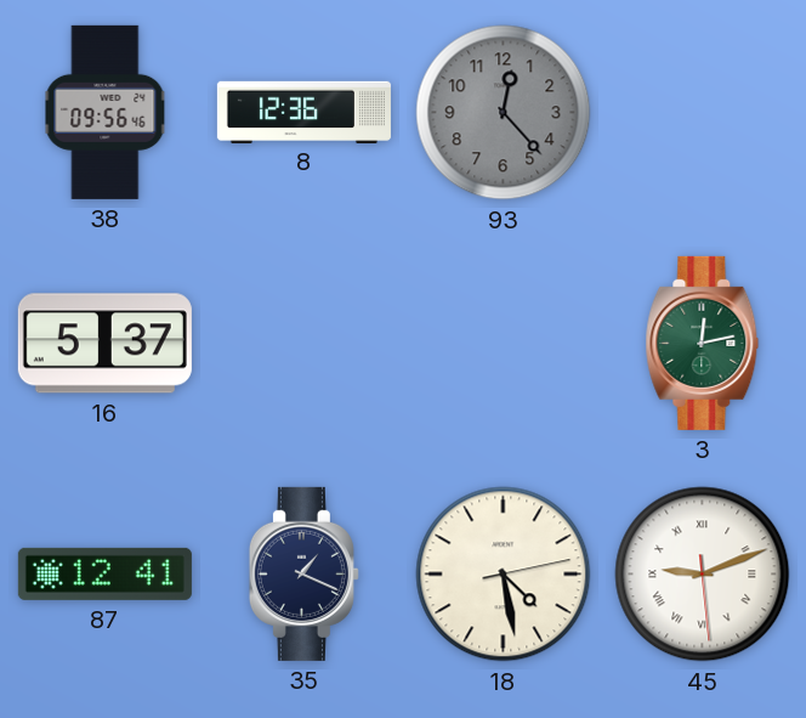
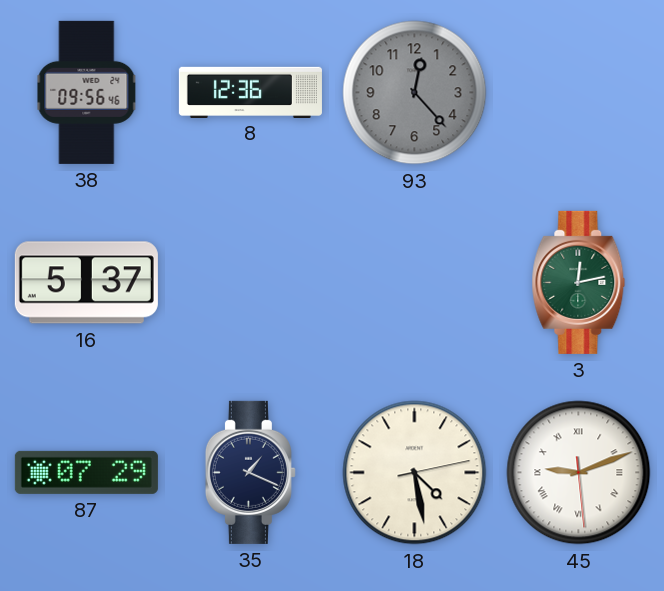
87: 12:41 -> 07:29
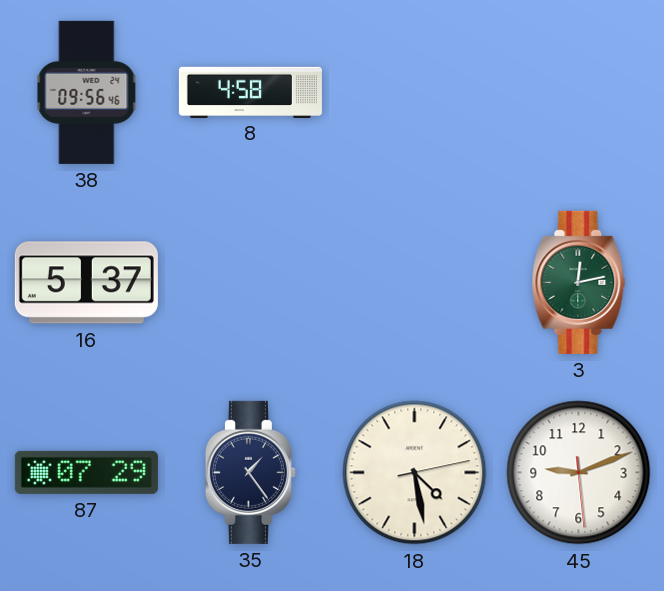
8: 12:36 -> 4:58
93: 12:23 -> none
35: 1:19 -> 1:24
45 numerals: Roman -> Arabic
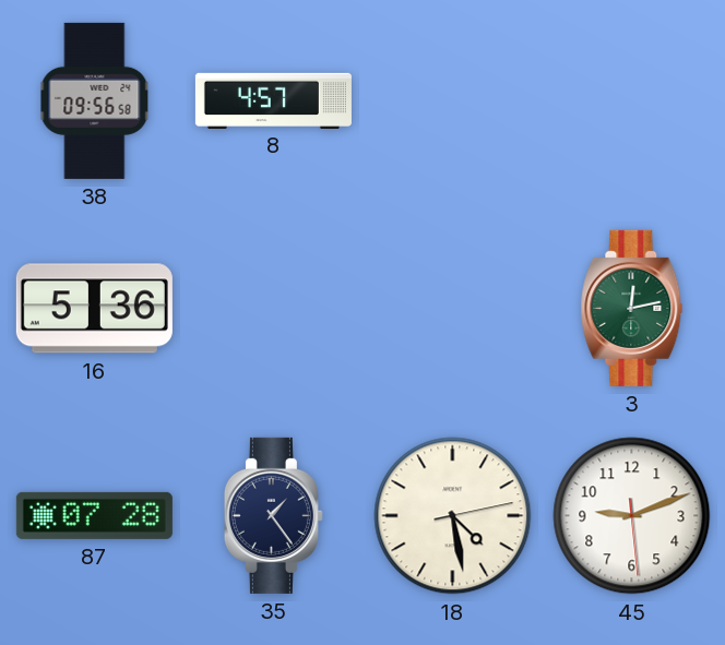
38: 09:56:46 -> 09:56:58
8: 4:58 -> 4:57
16: 5:37 -> 5:36
87: 07:29 -> 07:28
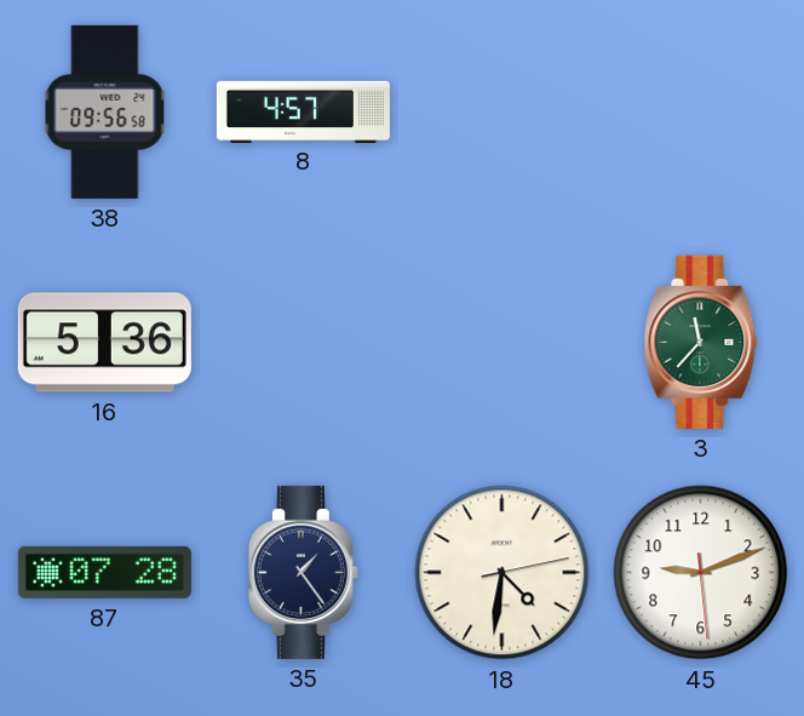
3: 12:13 -> 11:37
18: 4:28 -> 4:31
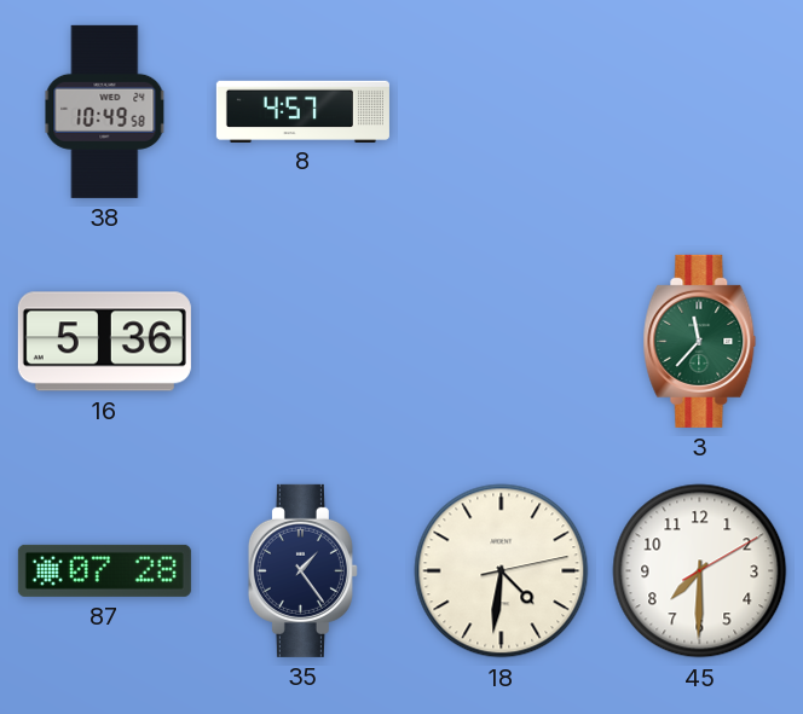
38: 09:56 -> 10:49
45: 9:11 -> 7:30
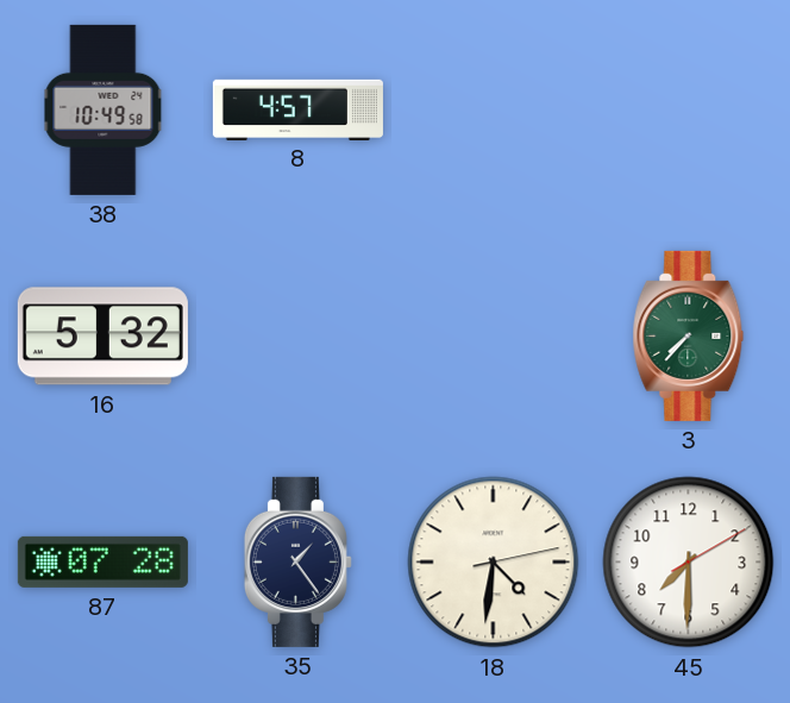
16: 5:36 -> 5:32
3: 11:37 -> 7:37
